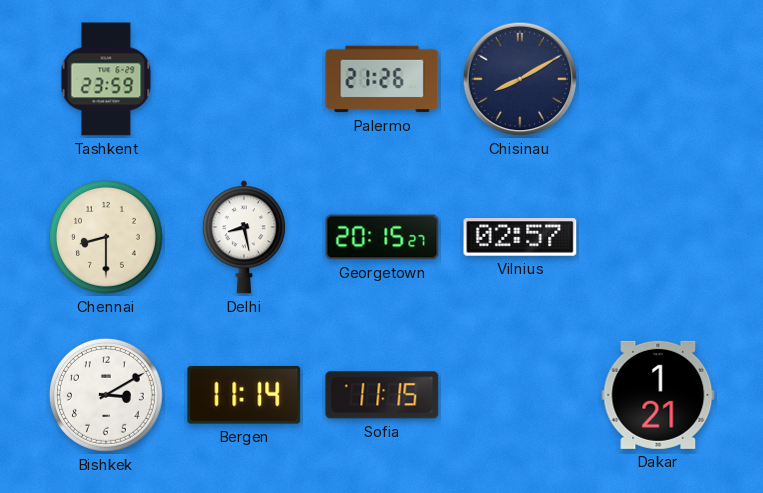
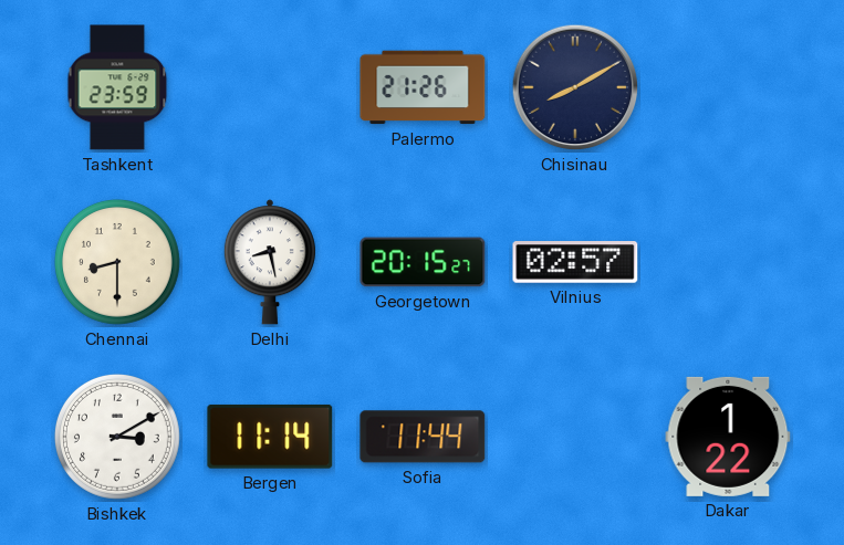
Sofia: 11:15 -> 11:44
Dakar: 1:21 -> 1:22
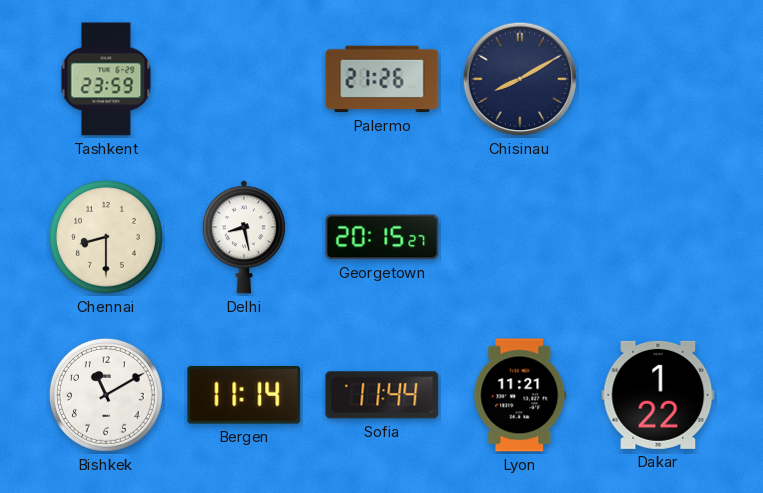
Vilnius: 02:57 -> none
Bishkek: 3:10 -> 11:10
Lyon: none -> 11:21
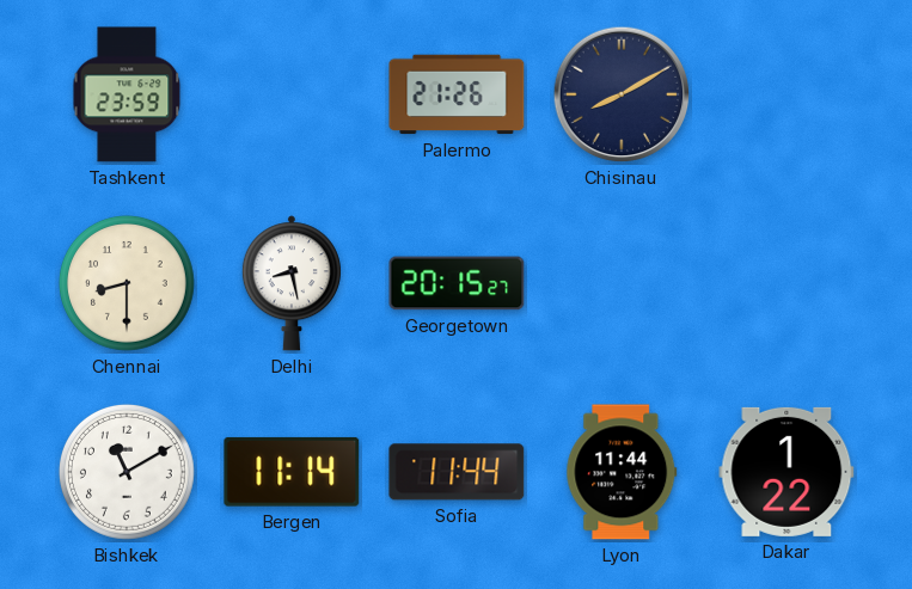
Lyon: 11:21 -> 11:44
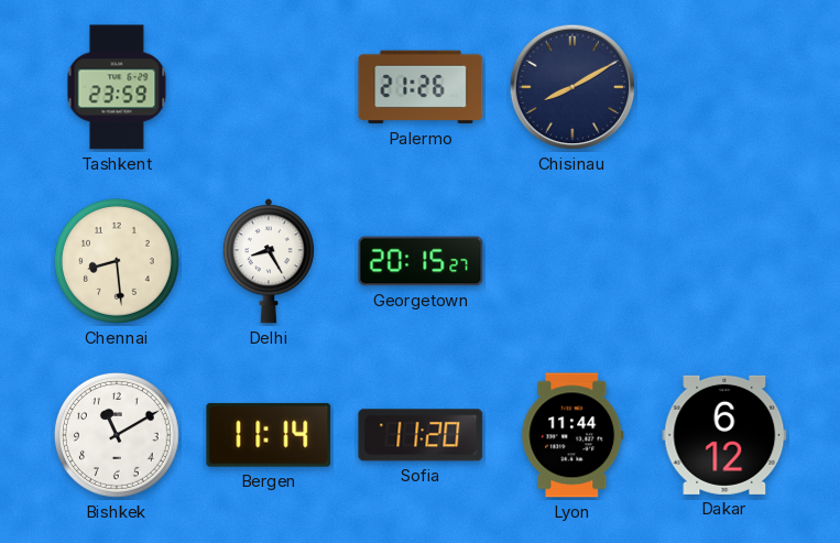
Chennai: 8:30 -> 8:29
Delhi: 8:28 -> 8:25
Sofia: 11:44 -> 11:20
Dakar: 1:22 -> 6:12
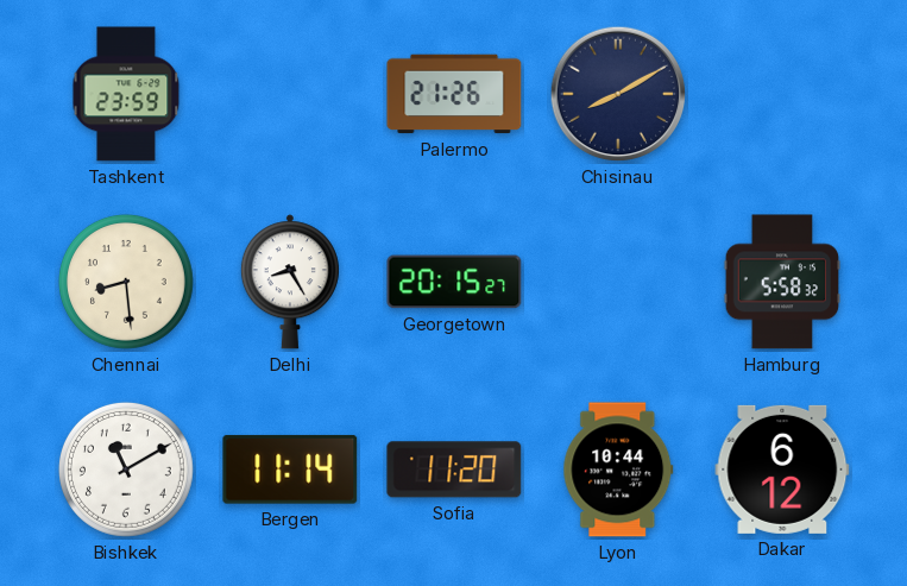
Hamburg: none -> 5:58
Lyon: 11:44 -> 10:44
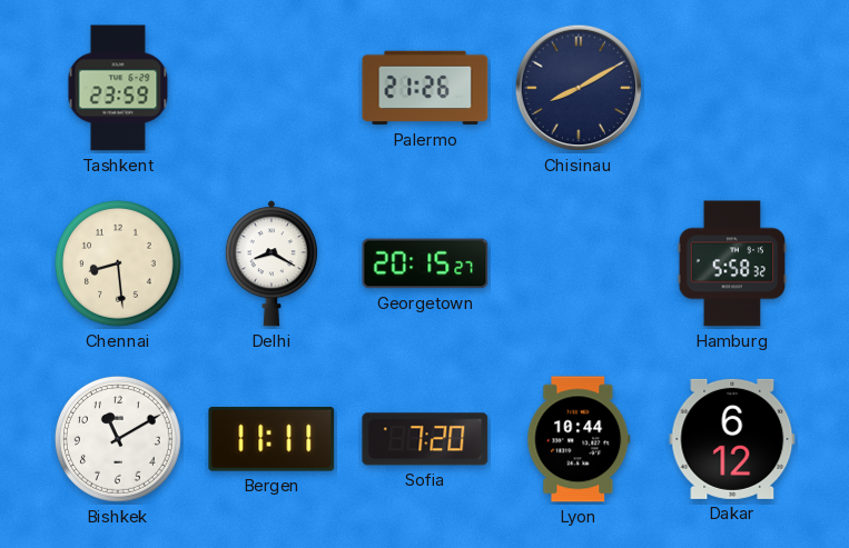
Delhi: 8:25 -> 8:20
Bergen: 11:14 -> 11:11
Sofia: 11:20 -> 7:20
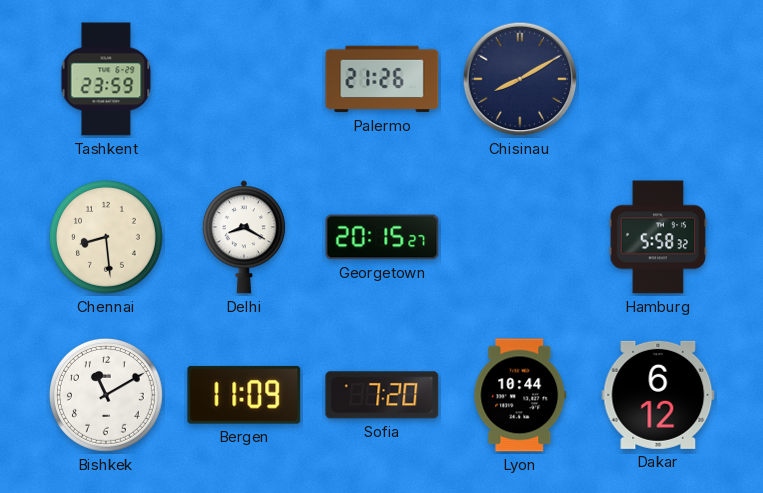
Bergen: 11:11 -> 11:09
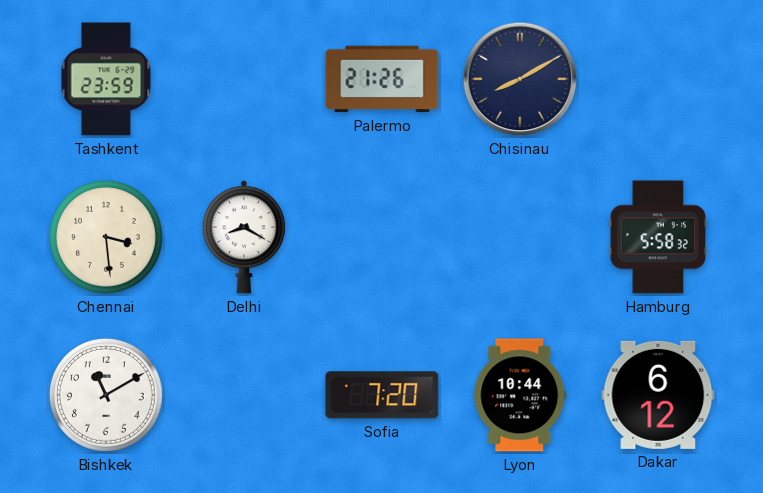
Chennai: 8:29 -> 3:29
Georgetown: 20:15 -> none
Bergen: 11:09 -> none
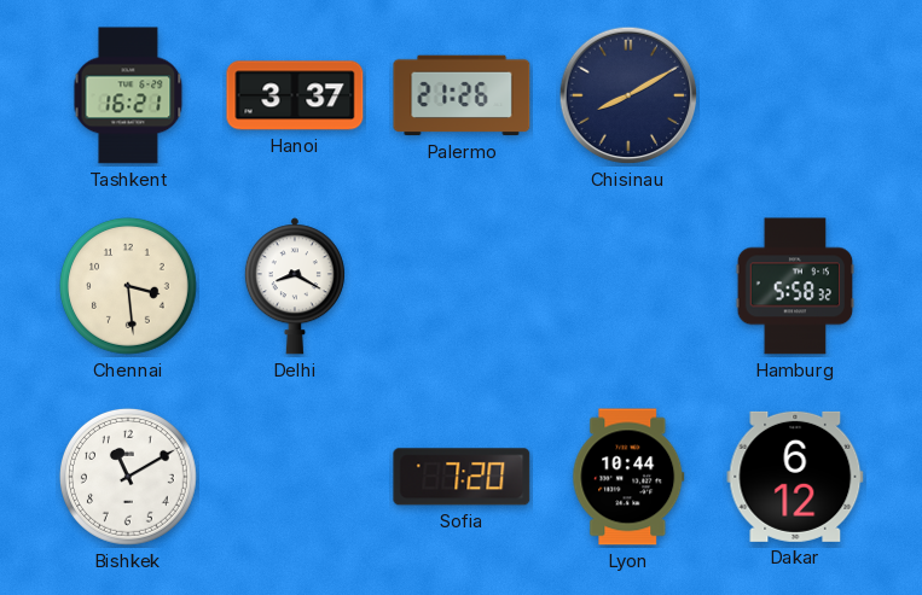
Tashkent: 23:59 -> 16:21
Hanoi: none -> 3:37
